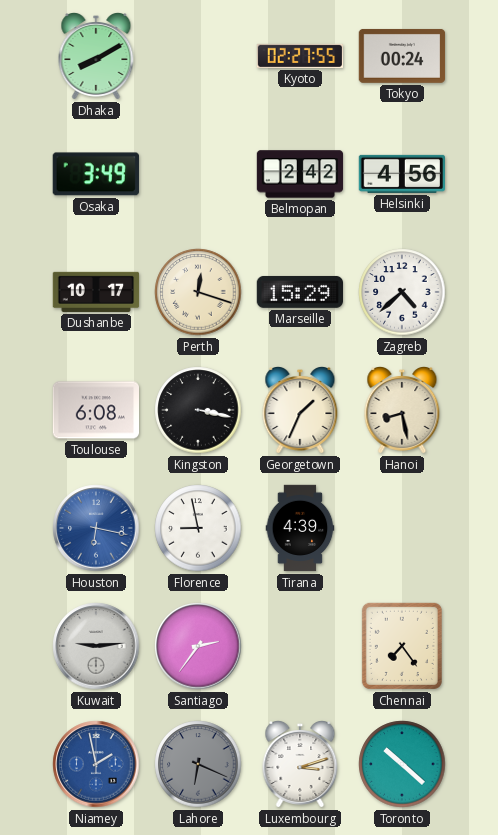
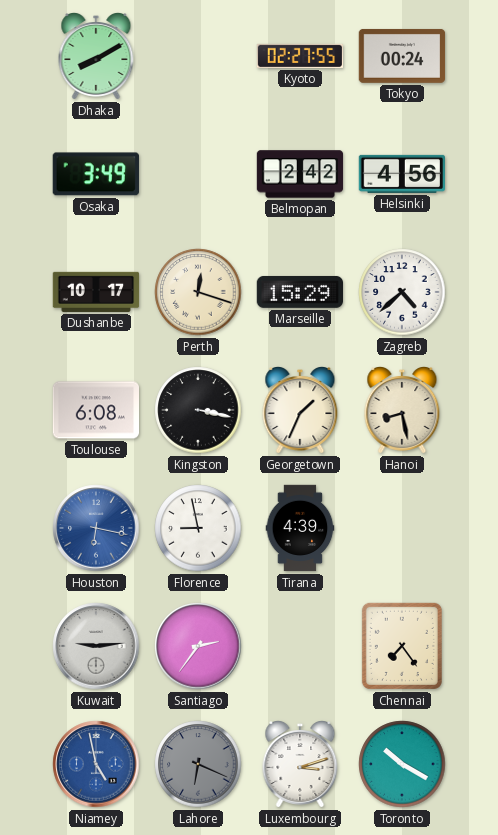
Niamey: 1:58 -> 4:58
Toronto: 10:22 -> 10:20
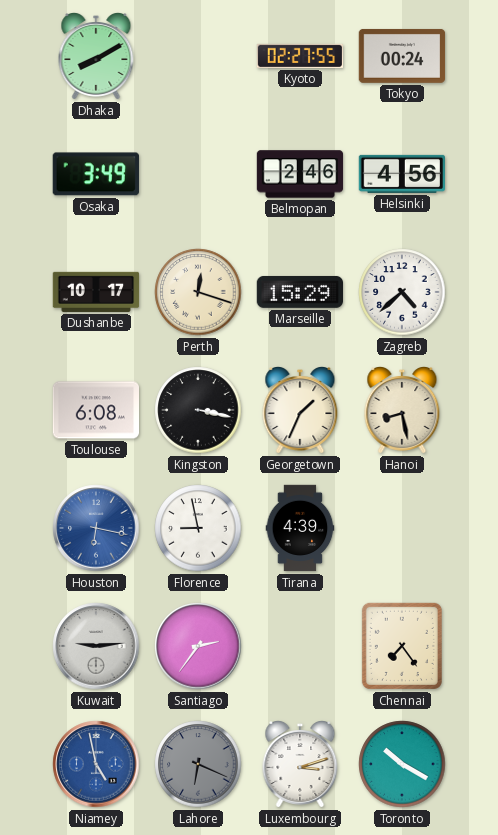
Belmopan: 2:42 -> 2:46
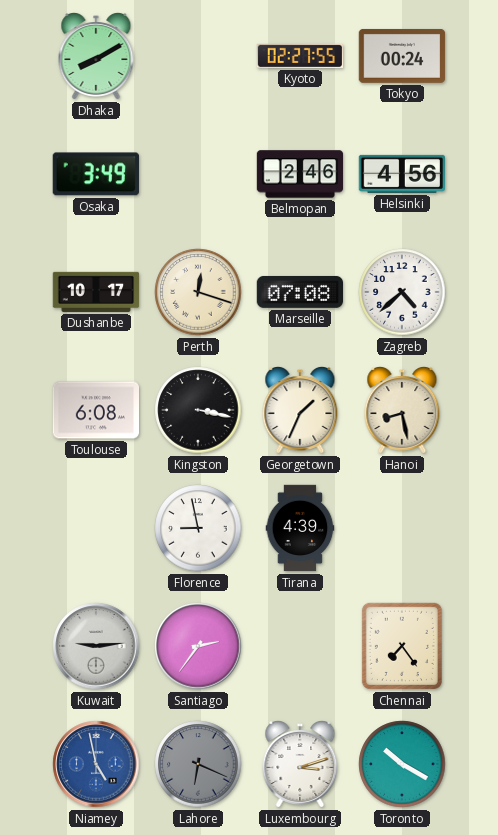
Marseille: 15:29 -> 07:08
Houston: 6:17 -> none
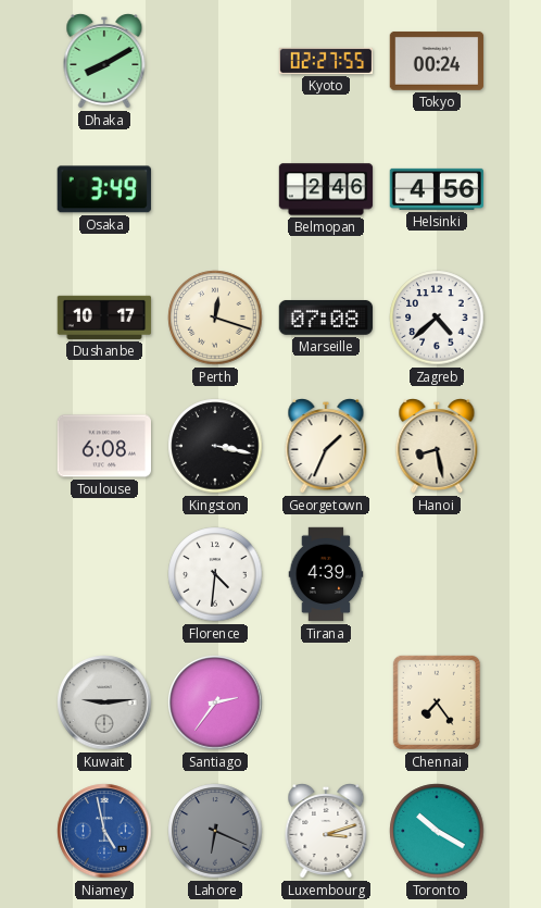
Florence: 8:58 -> 4:31
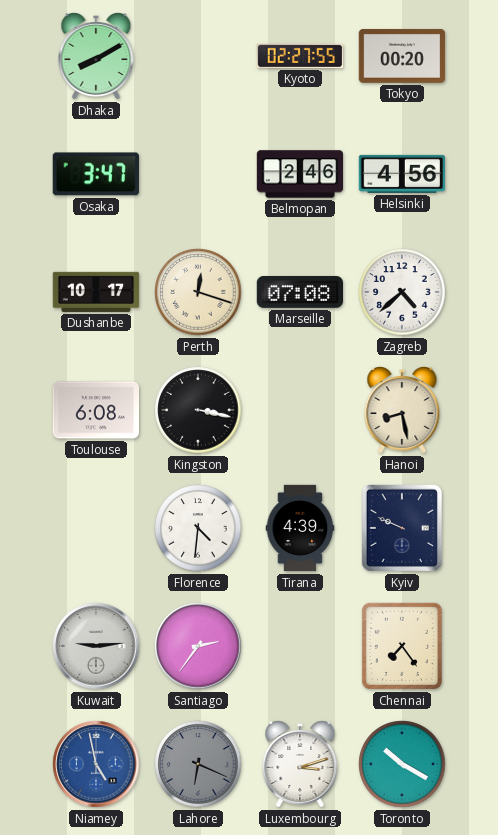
Tokyo: 00:24 -> 00:20
Osaka: 3:49 -> 3:47
Georgetown: 1:34 -> none
Kyiv: none -> 9:49
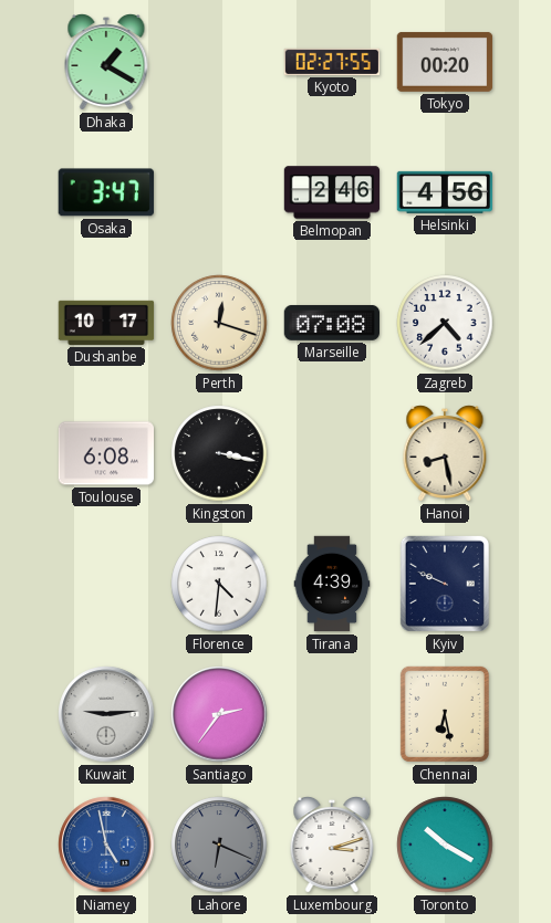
Dhaka: 8:10 -> 1:20
Chennai: 7:24 -> 6:28
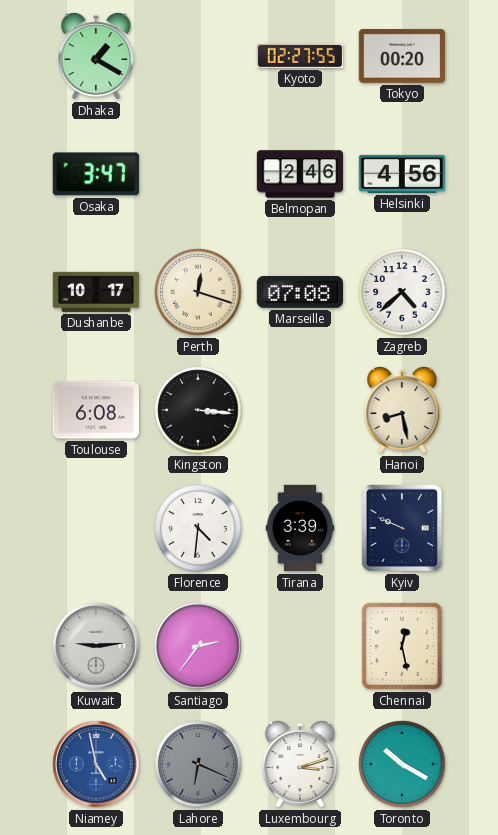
Kingston: 3:17 -> 3:16
Tirana: 4:39 -> 3:39
Chennai: 6:28 -> 12:28
